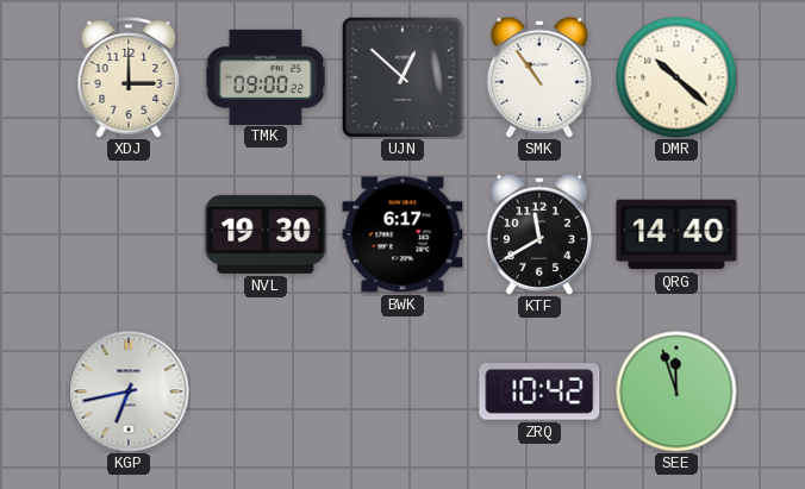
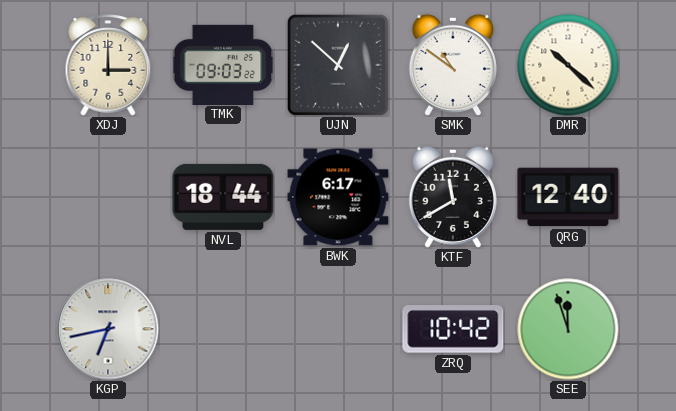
TMK: 09:00 -> 09:03
SMK: 10:54 -> 10:51
NVL: 19:30 -> 18:44
QRG: 14:40 -> 12:40
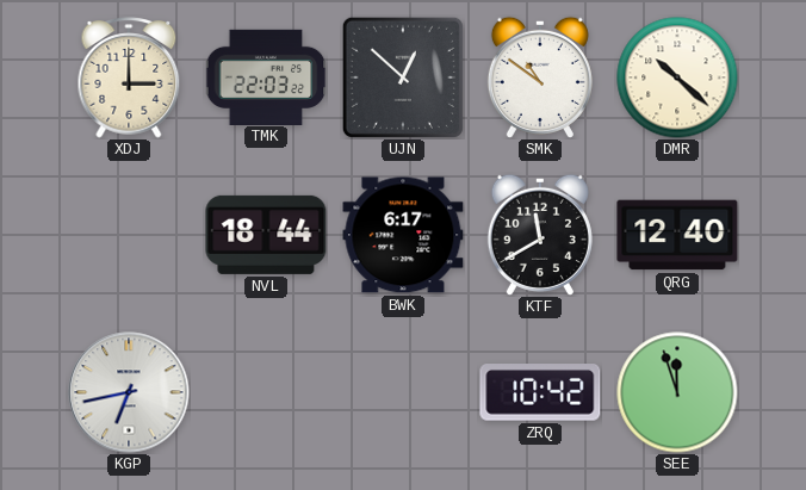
TMK: 09:03 -> 22:03
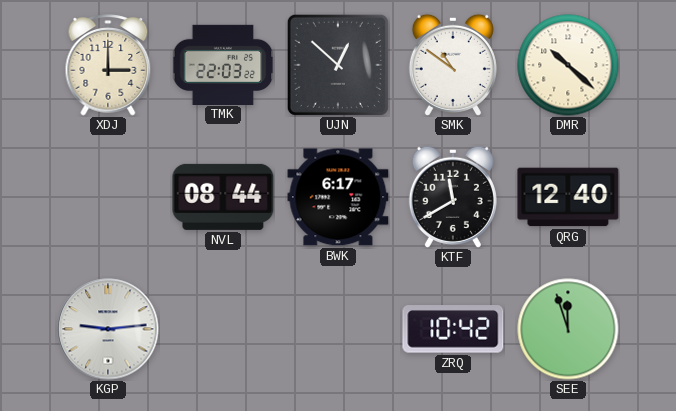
NVL: 18:44 -> 08:44
KGP: 6:43 -> 9:14
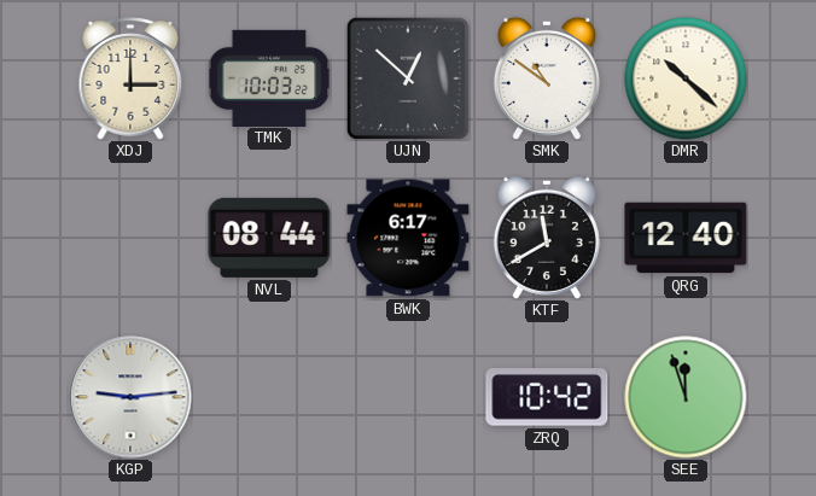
TMK: 22:03 -> 10:03
